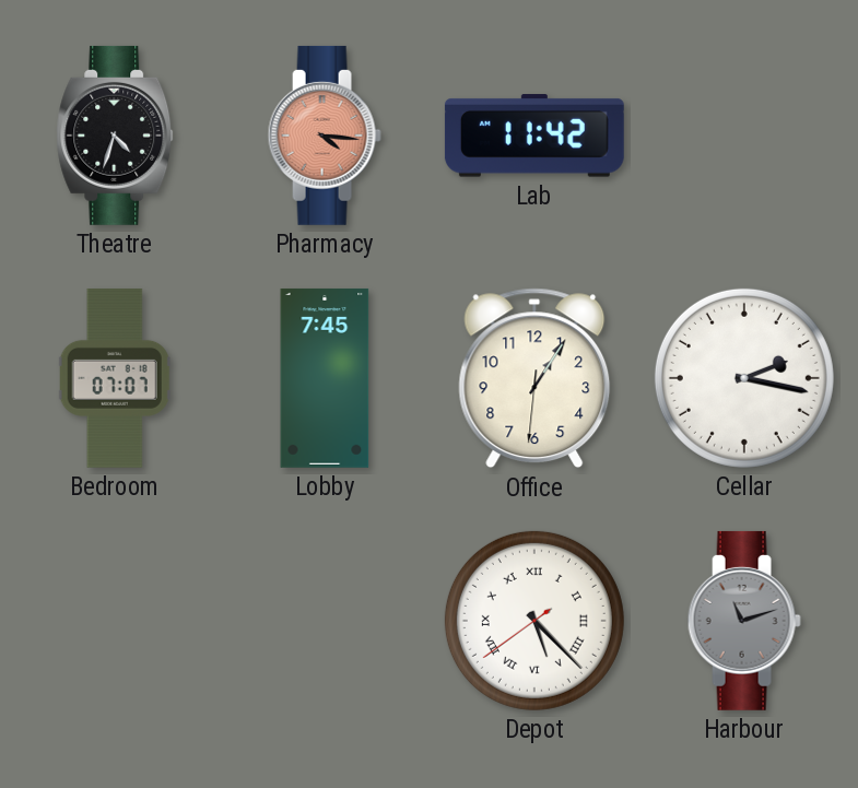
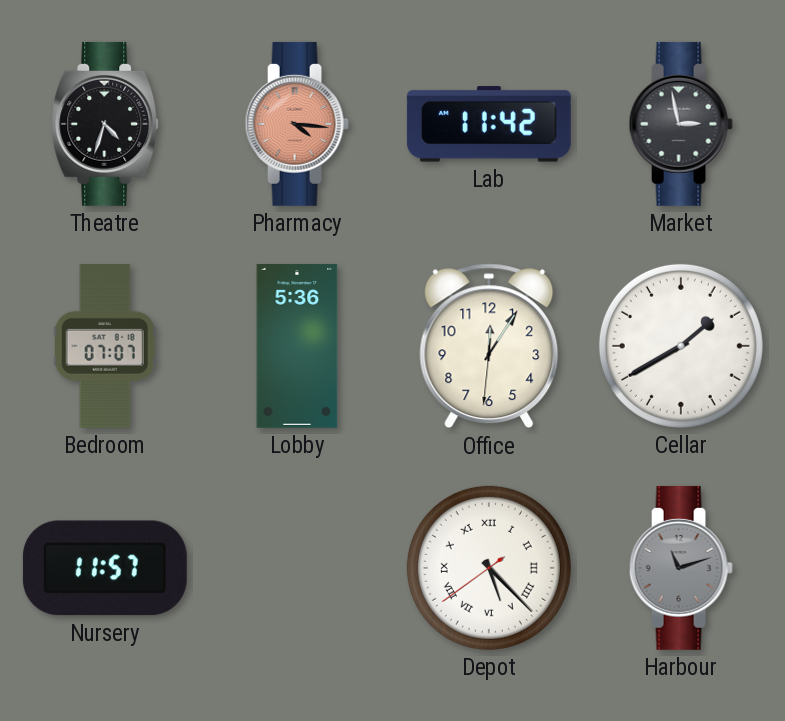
Market: none -> 2:58
Lobby: 7:45 -> 5:36
Office: 1:05 -> 12:05
Cellar: 2:17 -> 1:40
Nursery: none -> 11:57
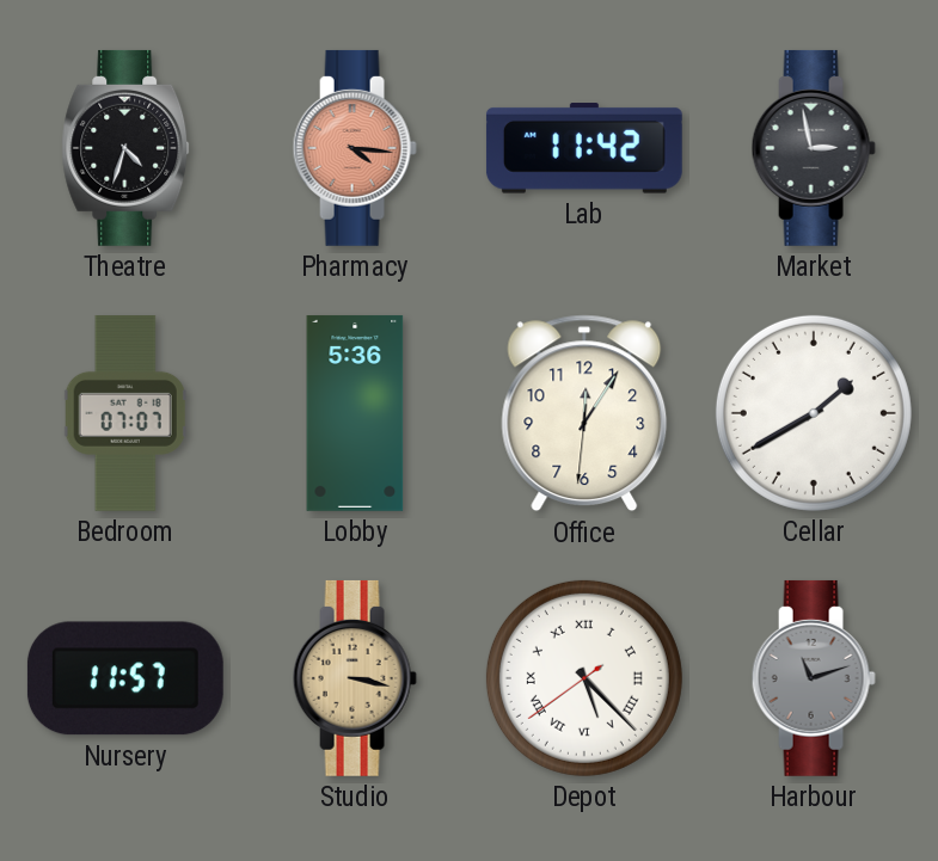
Studio: none -> 3:17
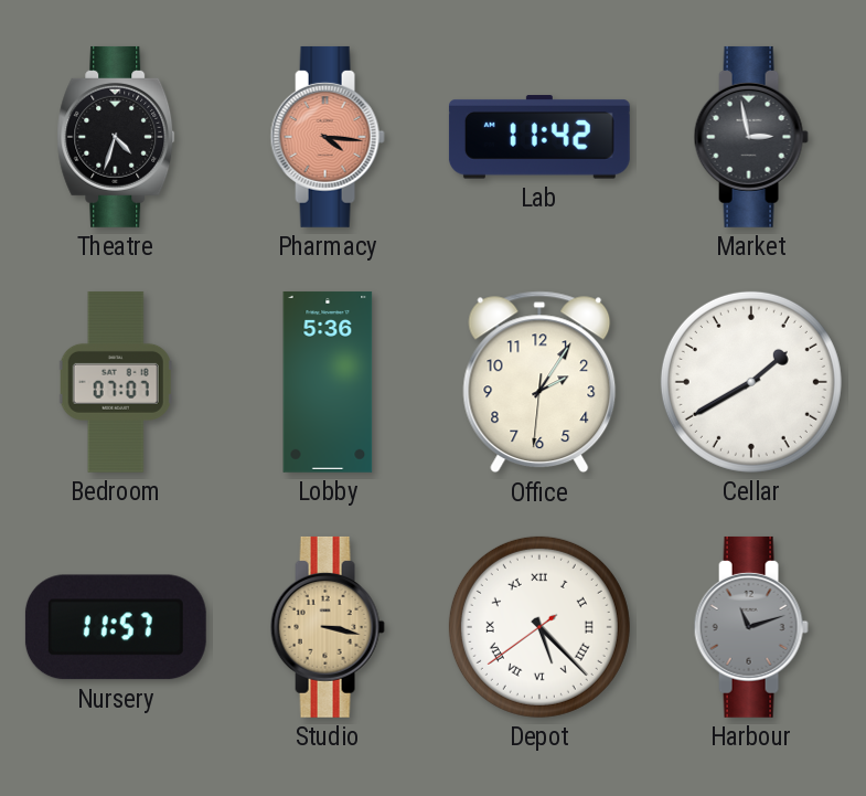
Office: 12:05 -> 2:05
